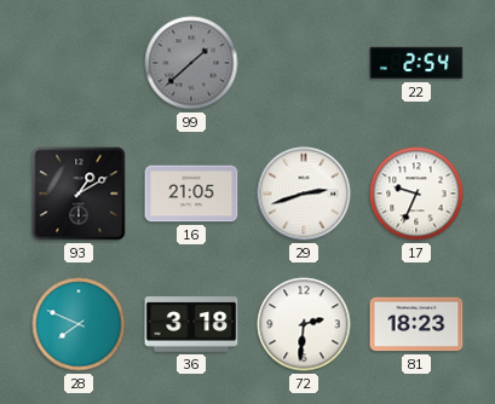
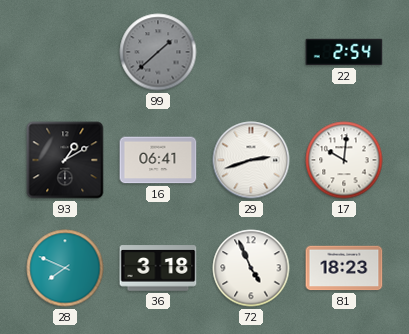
16: 21:05 -> 06:41
17: 9:34 -> 10:01
72: 2:31 -> 4:56
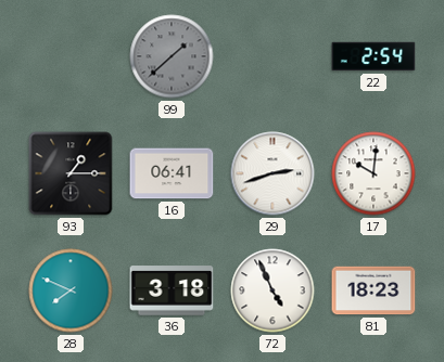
93: 1:10 -> 1:15
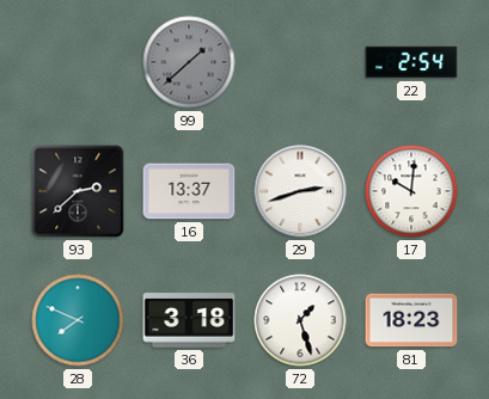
93: 1:15 -> 2:38
16: 06:41 -> 13:37
72: 4:56 -> 1:27
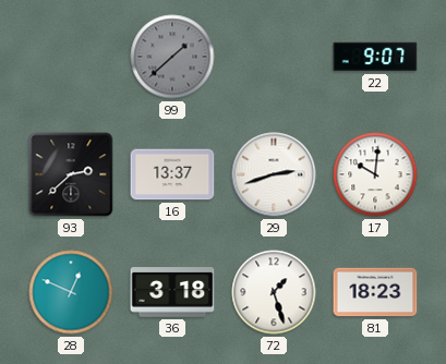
22: 2:54 -> 9:07
28: 7:49 -> 12:49
